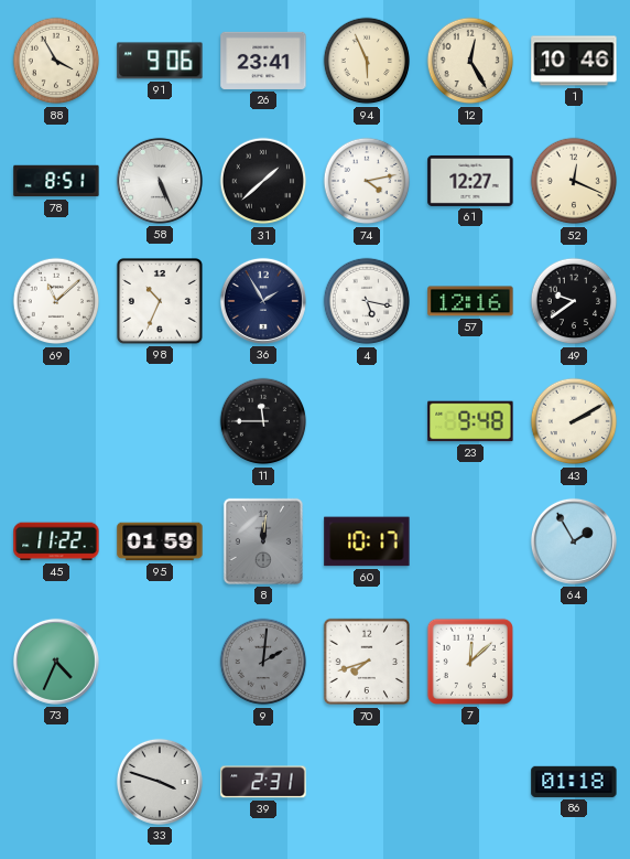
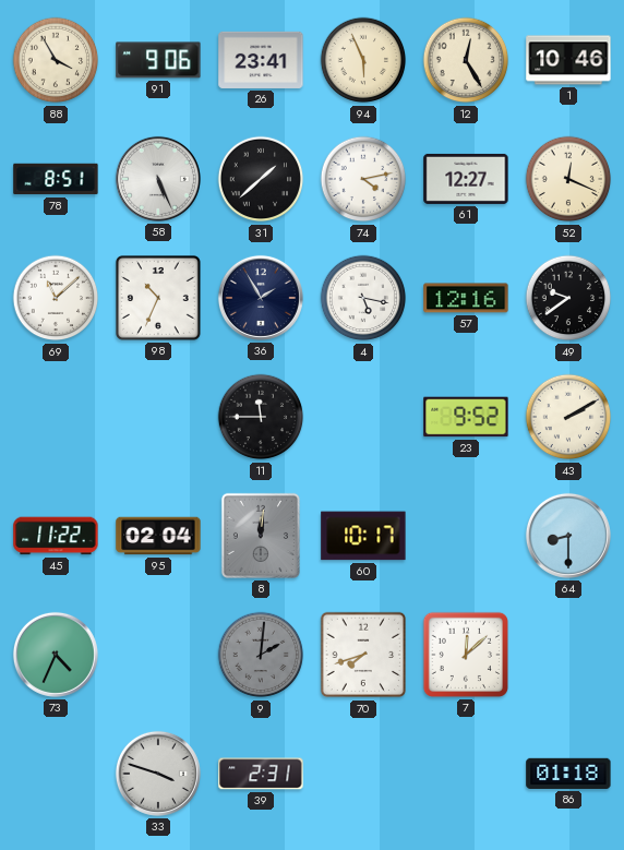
23: 9:48 -> 9:52
95: 01:59 -> 02:04
64: 1:55 -> 8:30
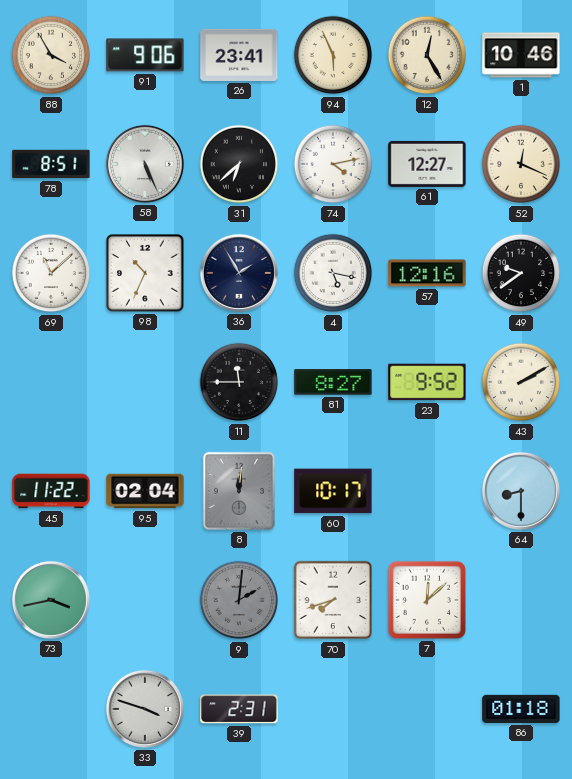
31: 1:38 -> 6:38
81: none -> 8:27
73: 4:34 -> 3:43
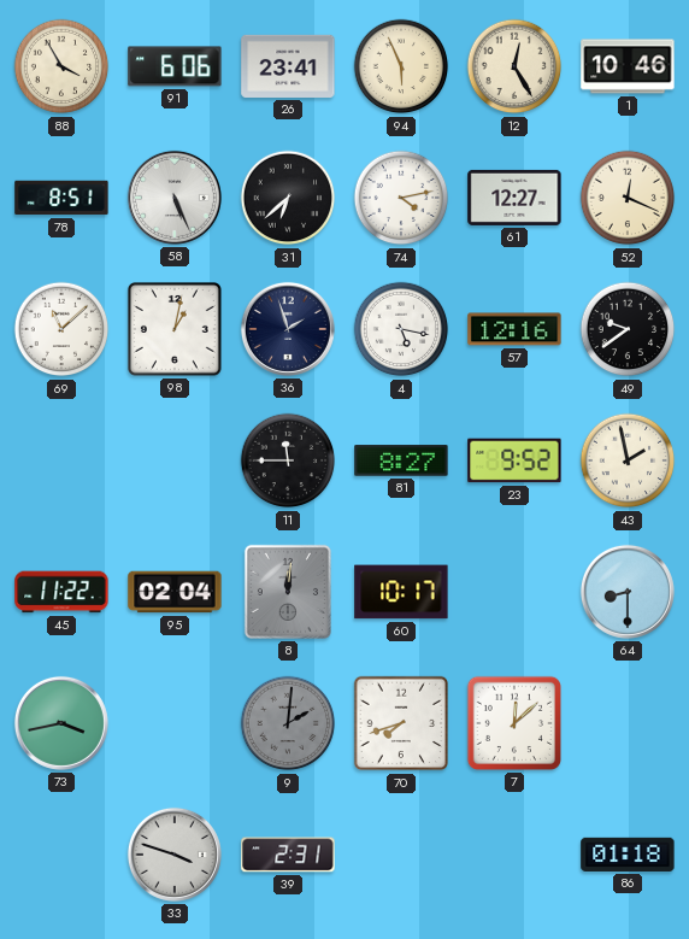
91: 9:06 -> 6:06
98: 10:34 -> 1:02
36: 1:55 -> 1:57
43: 2:10 -> 1:58
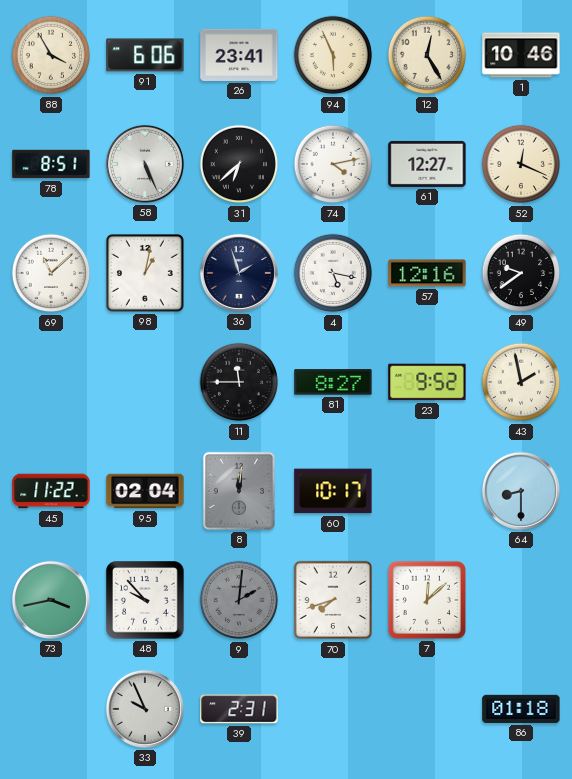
48: none -> 9:53
33: 3:48 -> 9:56
